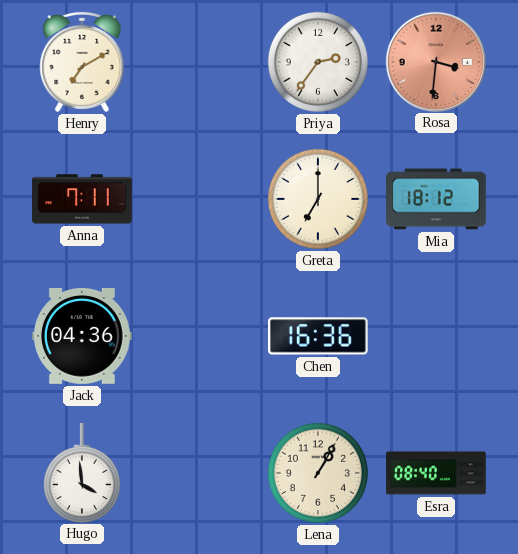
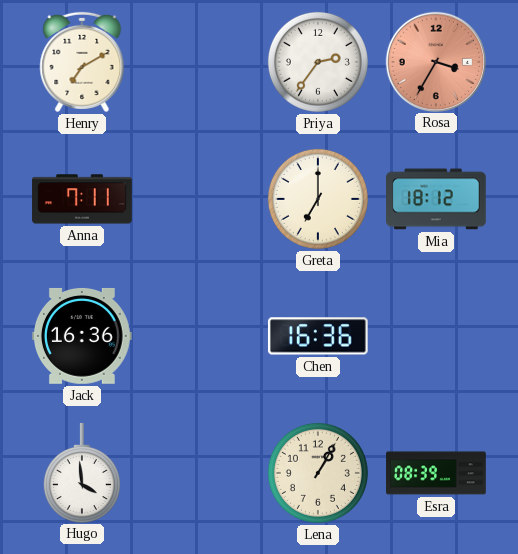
Rosa: 3:31 -> 3:35
Jack: 04:36 -> 16:36
Esra: 08:40 -> 08:39
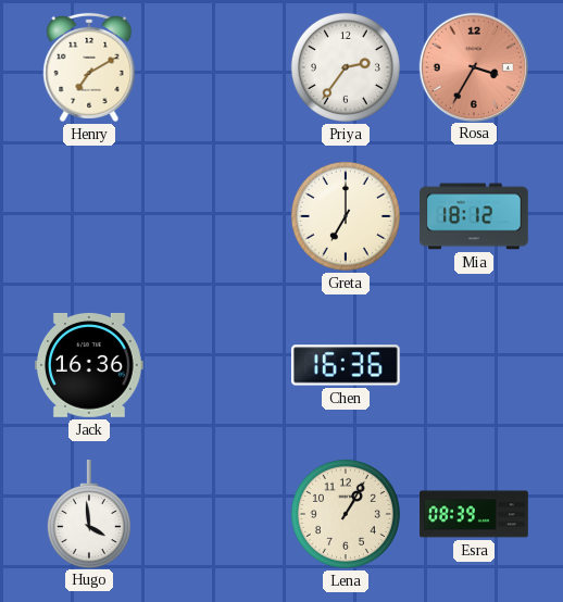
Anna: 7:11 -> none
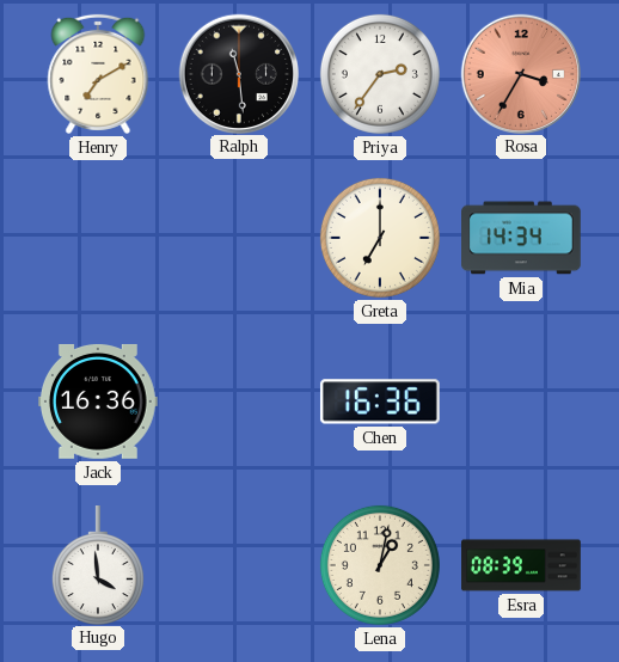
Ralph: none -> 11:29
Mia: 18:12 -> 14:34
Lena: 1:05 -> 1:02
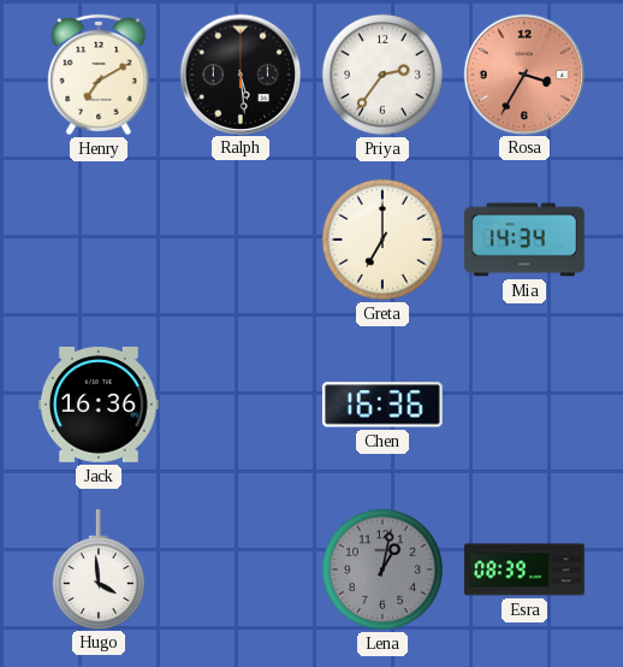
Ralph: 11:29 -> 5:29
Lena dial: cream -> grey
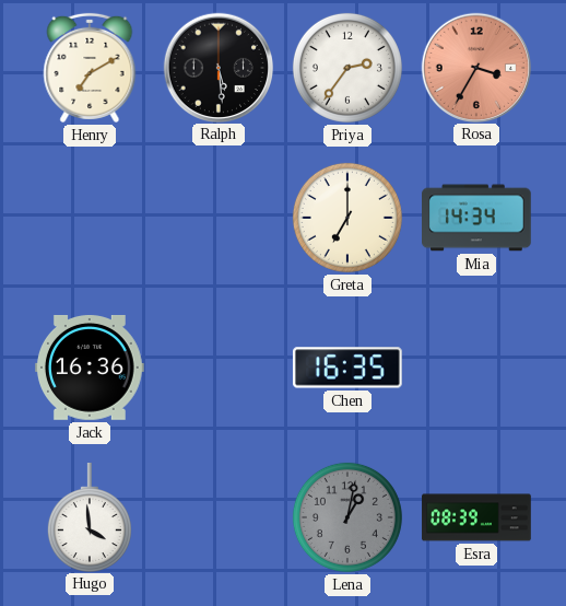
Chen: 16:36 -> 16:35
